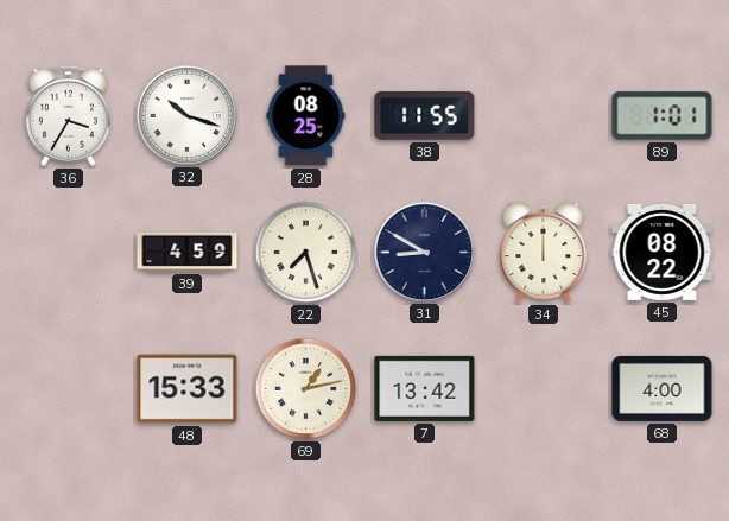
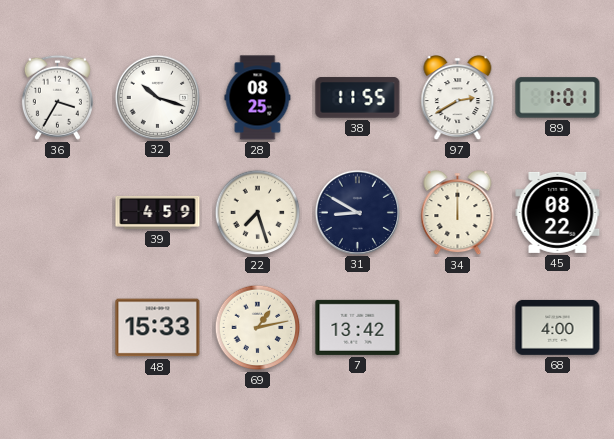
97: none -> 2:40
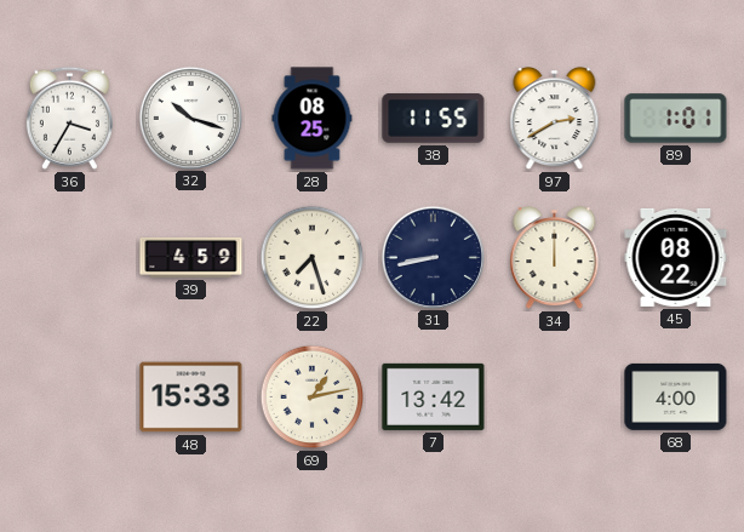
31: 8:50 -> 8:43
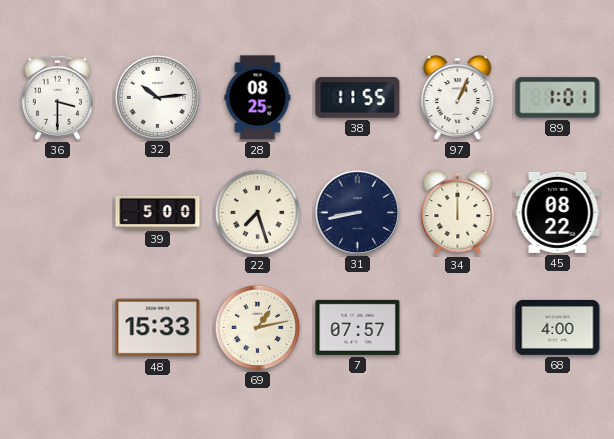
36: 3:35 -> 3:30
32: 10:18 -> 10:14
97: 2:40 -> 1:04
39: 4:59 -> 5:00
7: 13:42 -> 07:57
